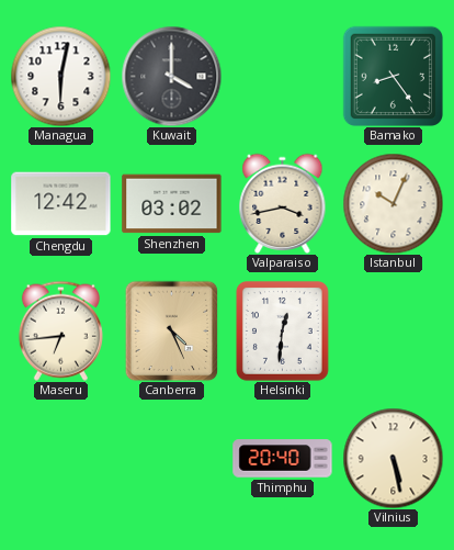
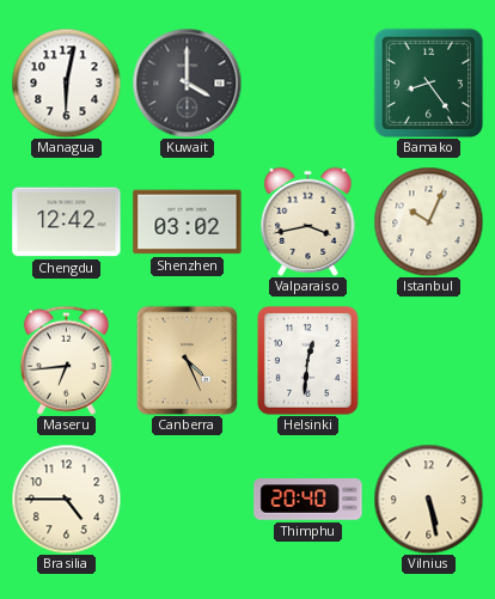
Brasilia: none -> 4:45
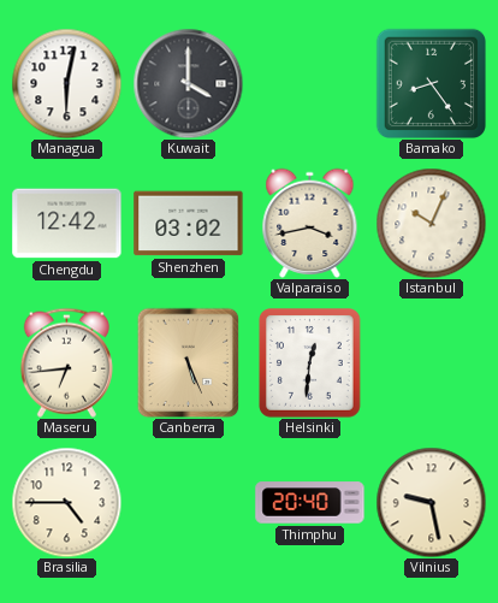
Canberra: 4:26 -> 5:26
Vilnius: 5:28 -> 9:28
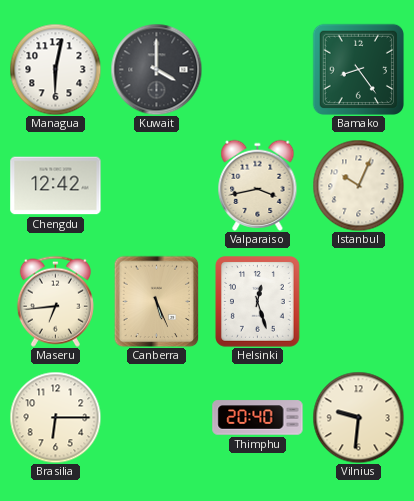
Shenzhen: 03:02 -> none
Helsinki: 12:31 -> 12:27
Brasilia: 4:45 -> 6:15
Vilnius: 9:28 -> 9:31
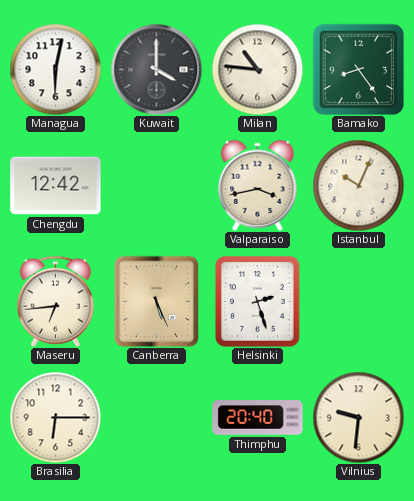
Milan: none -> 10:46
Helsinki: 12:27 -> 2:27
